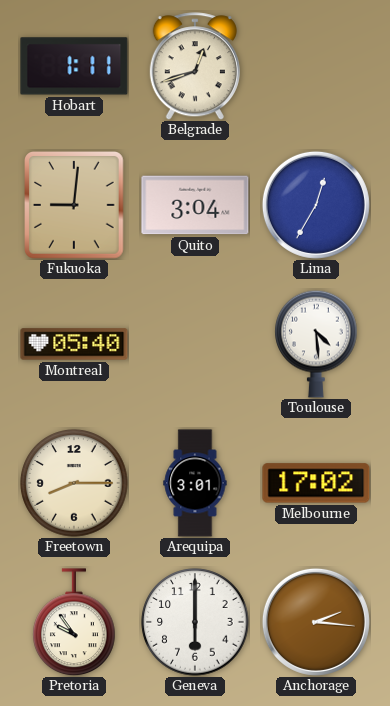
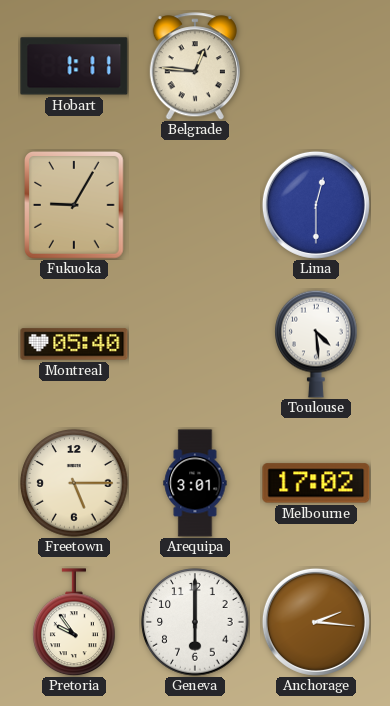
Belgrade: 12:42 -> 12:46
Fukuoka: 9:01 -> 9:05
Quito: 3:04 -> none
Lima: 12:35 -> 12:30
Freetown: 8:15 -> 5:15
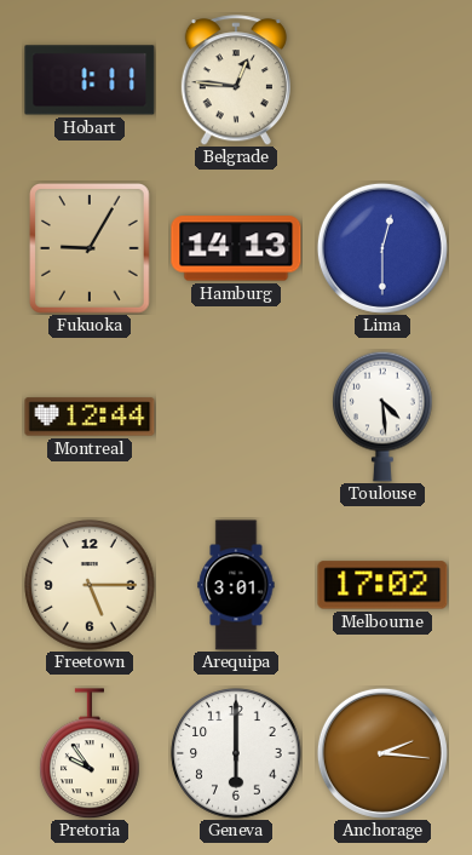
Hamburg: none -> 14:13
Montreal: 05:40 -> 12:44
